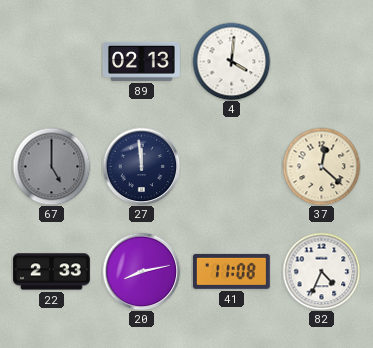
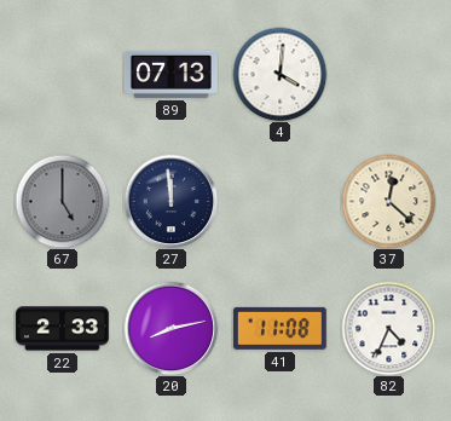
89: 02:13 -> 07:13
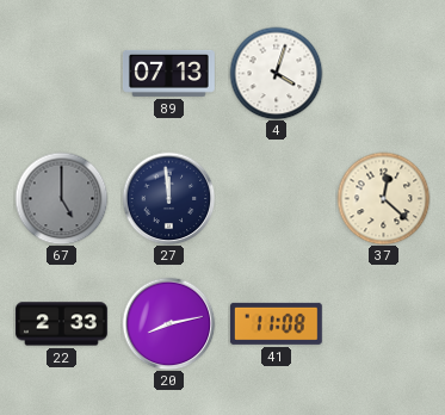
4: 4:01 -> 4:03
82: 4:34 -> none
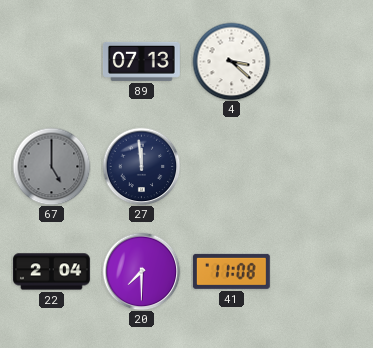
4: 4:03 -> 3:22
37: 12:22 -> none
22: 2:33 -> 2:04
20: 8:13 -> 7:30
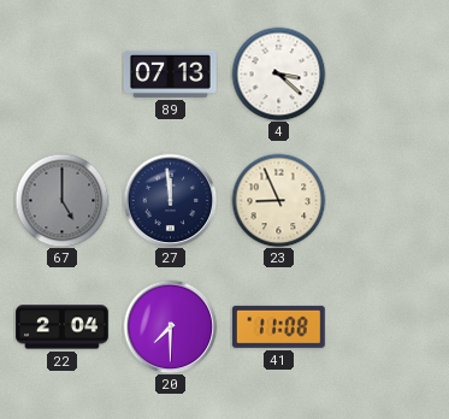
23: none -> 8:56
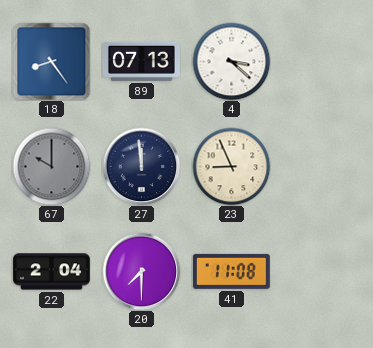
18: none -> 8:24
67: 5:00 -> 10:00
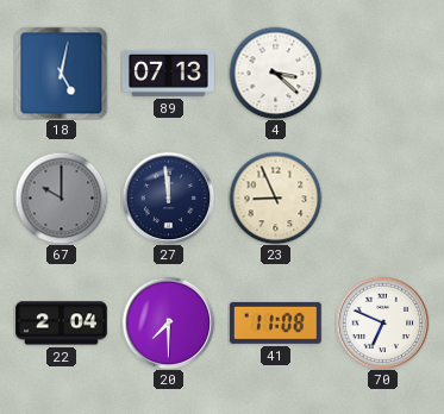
18: 8:24 -> 5:02
70: none -> 6:49
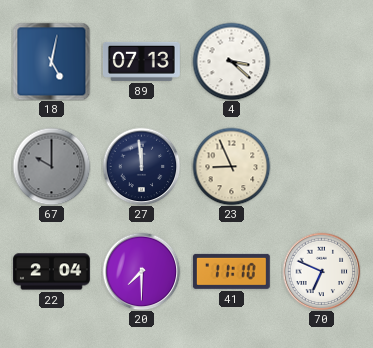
41: 11:08 -> 11:10
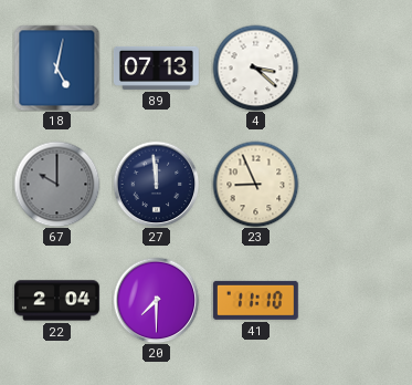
70: 6:49 -> none
